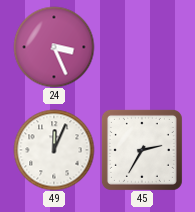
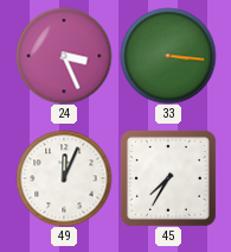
33: none -> 3:16
45: 2:35 -> 7:35
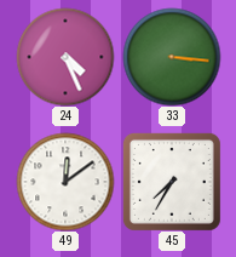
24: 3:26 -> 4:26
49: 12:04 -> 12:09
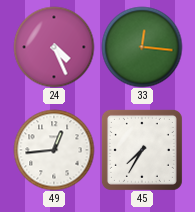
33: 3:16 -> 12:16
49: 12:09 -> 12:44
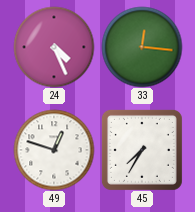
49: 12:44 -> 12:48
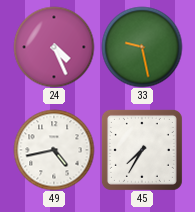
33: 12:16 -> 9:28
49: 12:48 -> 4:43
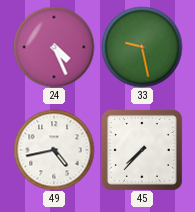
45: 7:35 -> 7:37
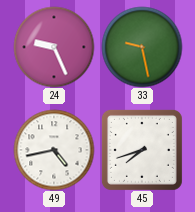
24: 4:26 -> 9:26
45: 7:37 -> 7:42
